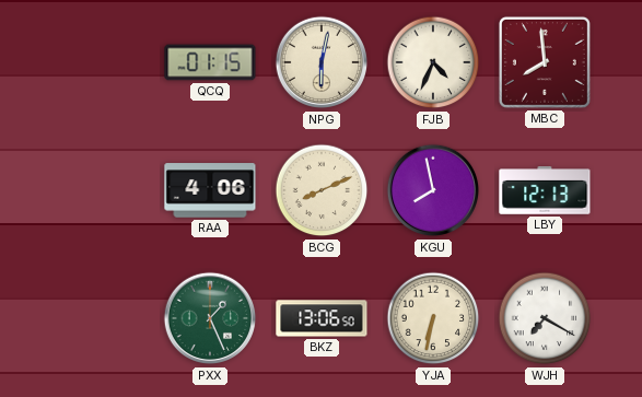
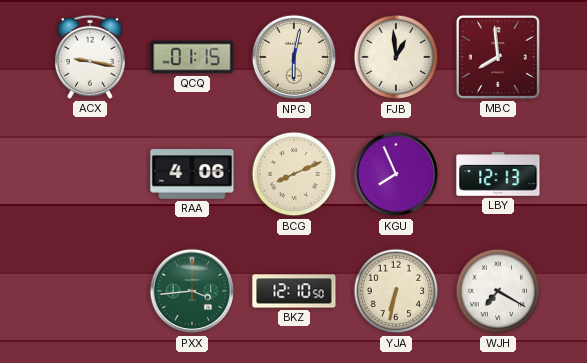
ACX: none -> 9:17
FJB: 4:34 -> 12:59
KGU: 7:58 -> 7:56
PXX: 1:26 -> 3:44
BKZ: 13:06 -> 12:10
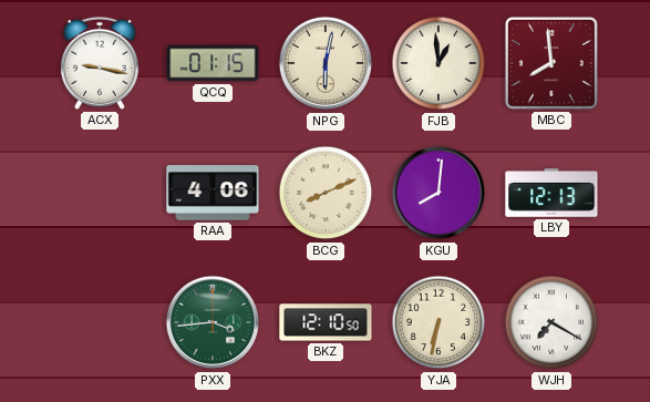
KGU: 7:56 -> 8:01
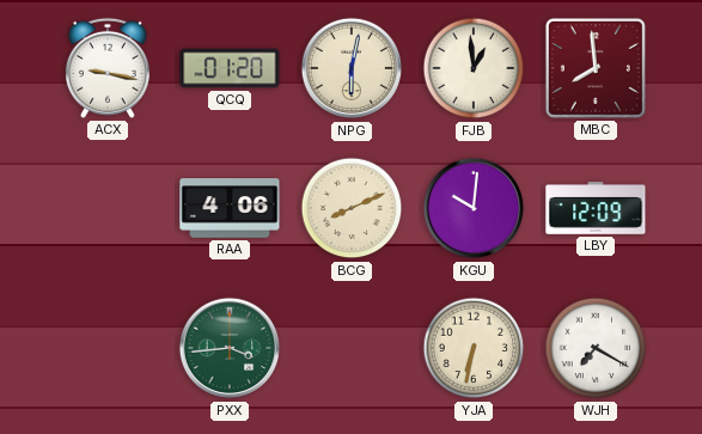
QCQ: 01:15 -> 01:20
KGU: 8:01 -> 10:01
LBY: 12:13 -> 12:09
BKZ: 12:10 -> none
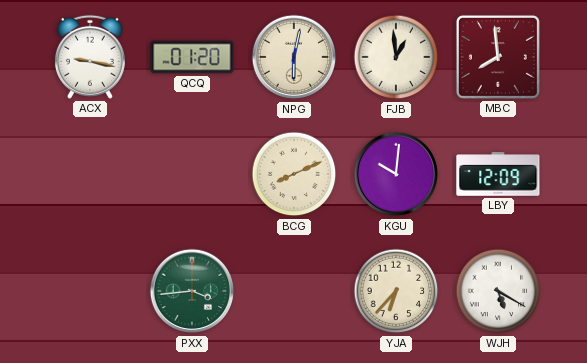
RAA: 4:06 -> none
YJA: 6:32 -> 6:37
WJH: 7:20 -> 5:20
